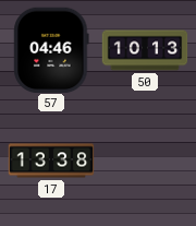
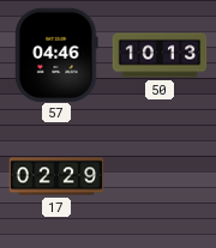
17: 13:38 -> 02:29
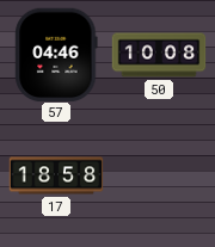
50: 10:13 -> 10:08
17: 02:29 -> 18:58
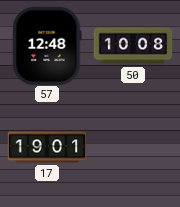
57: 04:46 -> 12:48
17: 18:58 -> 19:01
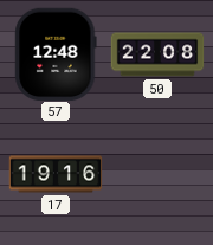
50: 10:08 -> 22:08
17: 19:01 -> 19:16
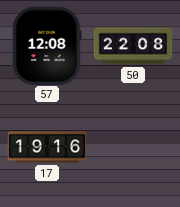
57: 12:48 -> 12:08
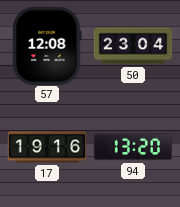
50: 22:08 -> 23:04
94: none -> 13:20
